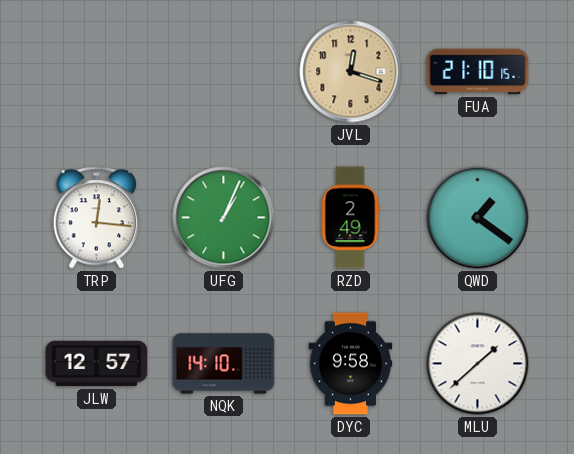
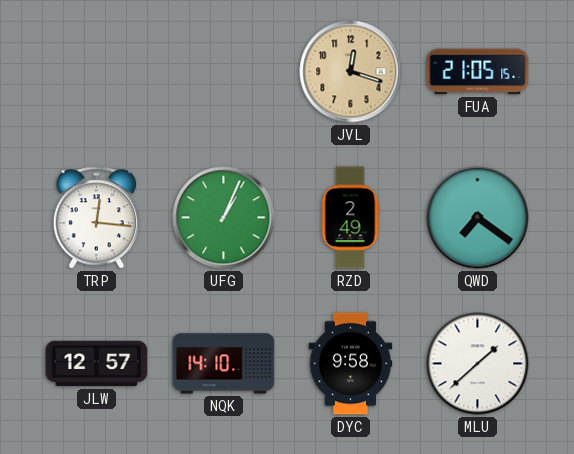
FUA: 21:10 -> 21:05
QWD: 1:21 -> 7:21
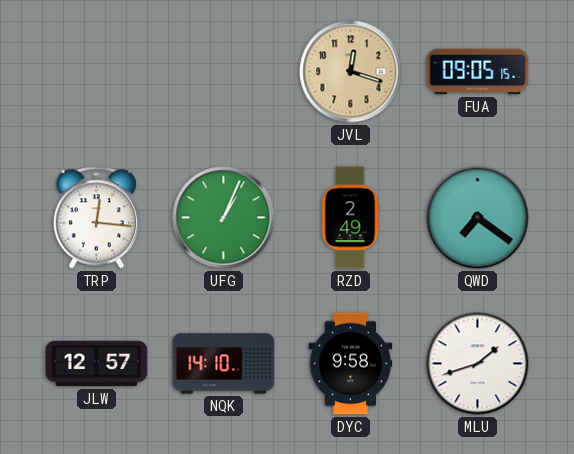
FUA: 21:05 -> 09:05
MLU: 1:38 -> 1:42
